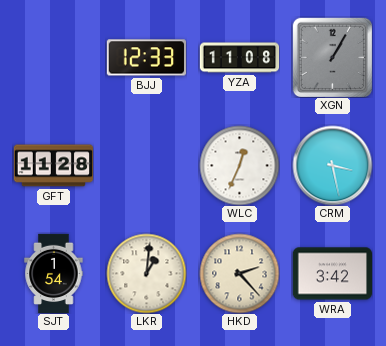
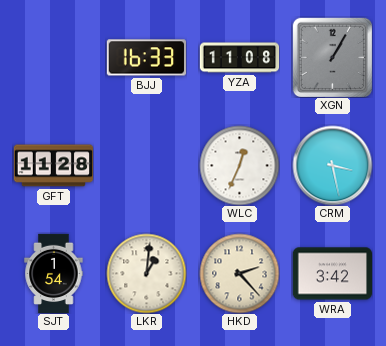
BJJ: 12:33 -> 16:33
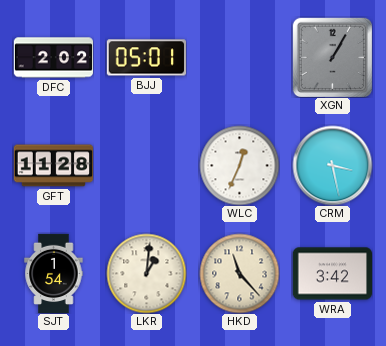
DFC: none -> 2:02
BJJ: 16:33 -> 05:01
YZA: 11:08 -> none
HKD: 2:23 -> 11:23
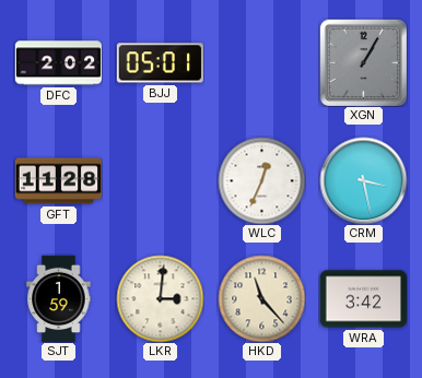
SJT: 1:54 -> 1:59
LKR: 1:01 -> 3:01
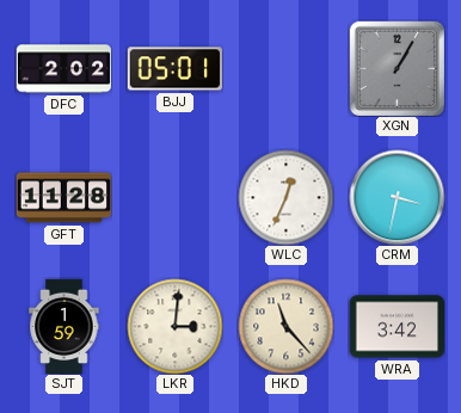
CRM: 3:28 -> 3:32
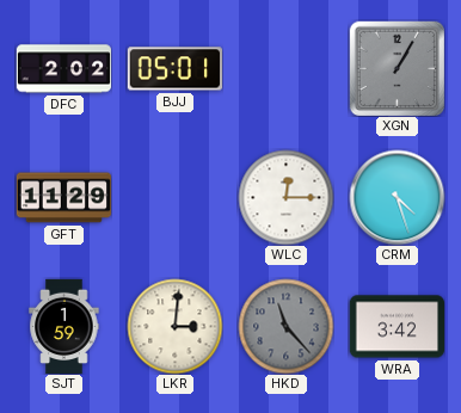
GFT: 11:28 -> 11:29
WLC: 12:34 -> 12:15
CRM: 3:32 -> 4:27
HKD dial: cream -> grey
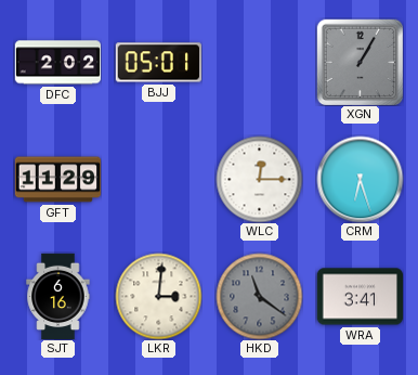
CRM: 4:27 -> 6:27
SJT: 1:59 -> 6:16
HKD: 11:23 -> 11:21
WRA: 3:42 -> 3:41
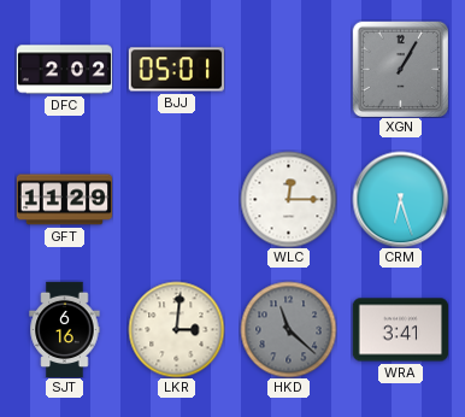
HKD: 11:21 -> 11:22
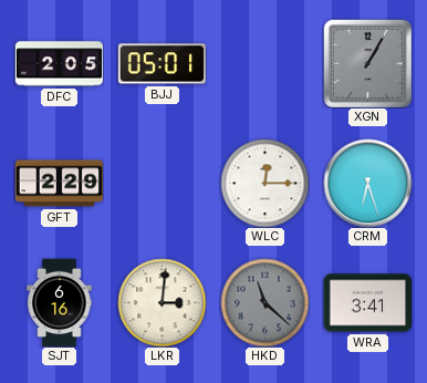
DFC: 2:02 -> 2:05
GFT: 11:29 -> 2:29
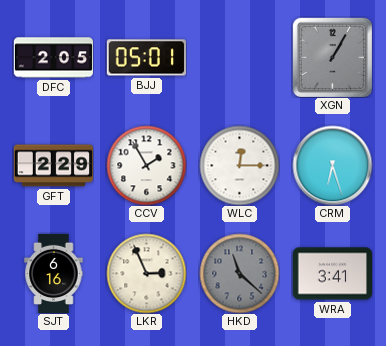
CCV: none -> 1:55
LKR: 3:01 -> 2:56
